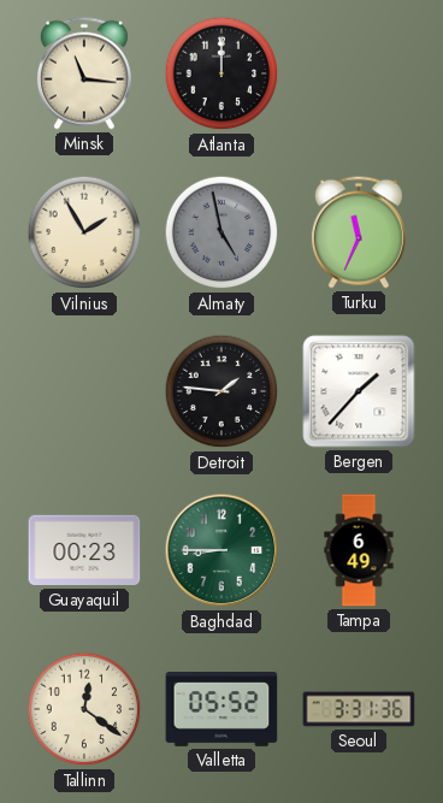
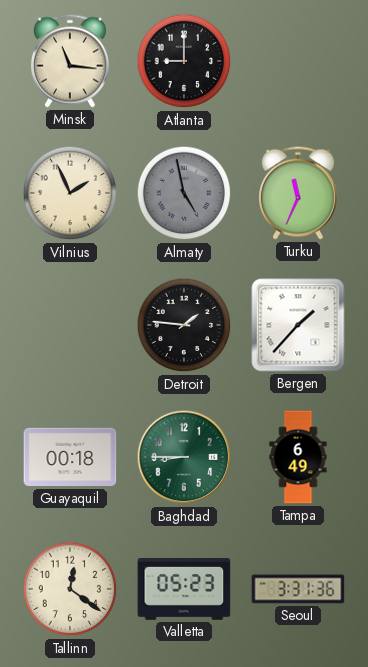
Atlanta: 12:00 -> 9:00
Vilnius: 1:55 -> 1:56
Guayaquil: 00:23 -> 00:18
Valletta: 05:52 -> 05:23
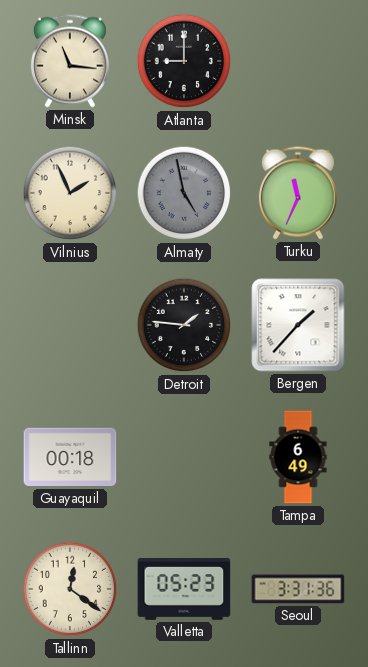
Baghdad: 8:45 -> none
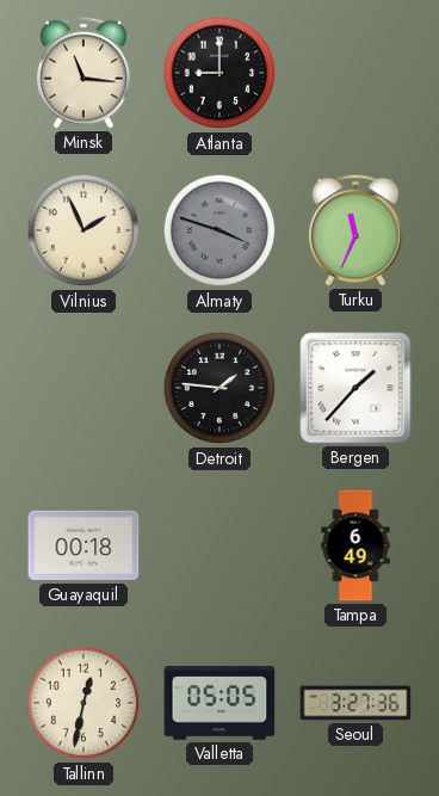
Almaty: 4:58 -> 3:48
Tallinn: 12:21 -> 12:32
Valletta: 05:23 -> 05:05
Seoul: 3:31 -> 3:27
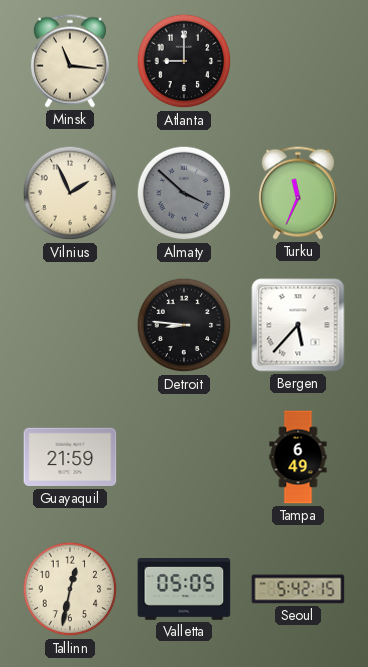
Almaty: 3:48 -> 3:52
Detroit: 1:46 -> 8:46
Bergen: 1:37 -> 5:37
Guayaquil: 00:18 -> 21:59
Seoul: 3:27 -> 5:42
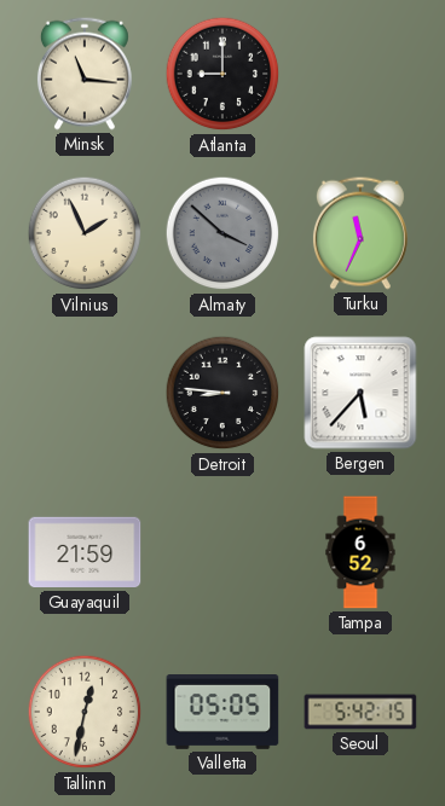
Tampa: 6:49 -> 6:52
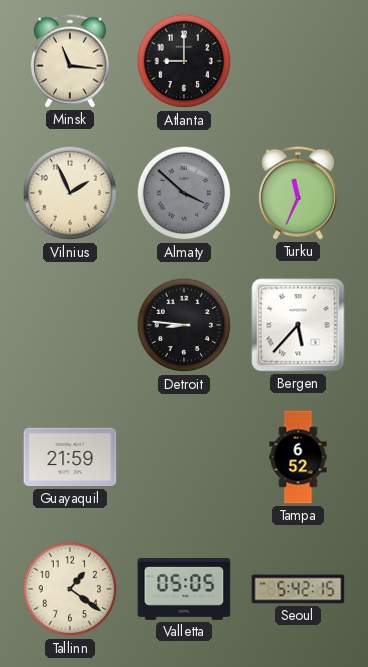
Tallinn: 12:32 -> 1:21
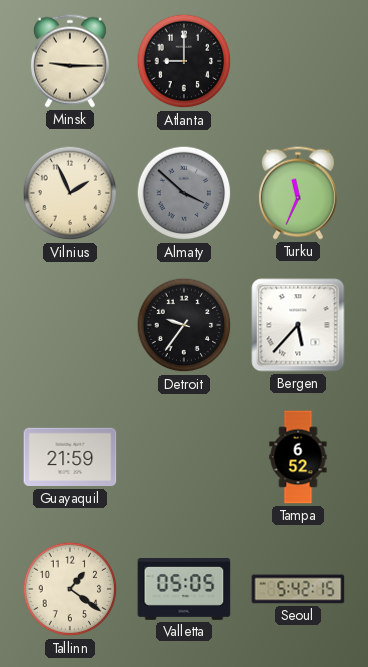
Minsk: 11:16 -> 9:15
Detroit: 8:46 -> 9:36
